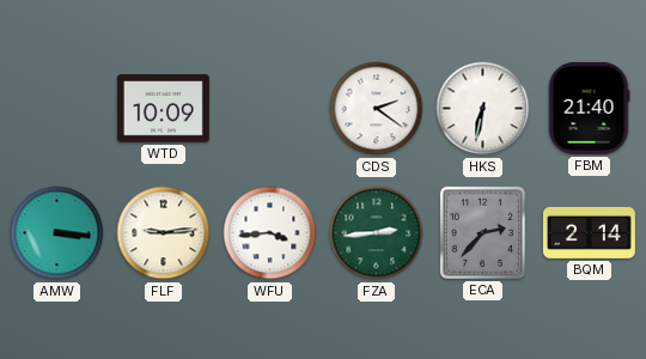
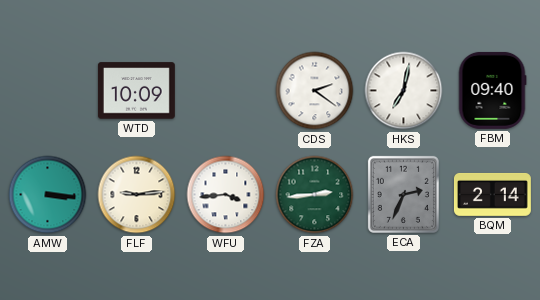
HKS: 6:32 -> 7:02
FBM: 21:40 -> 09:40
ECA: 2:37 -> 2:34
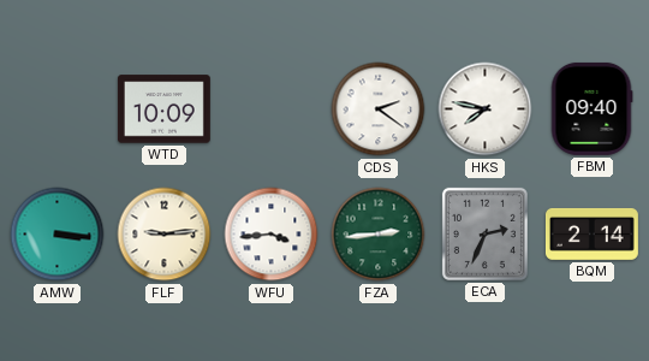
HKS: 7:02 -> 7:47
